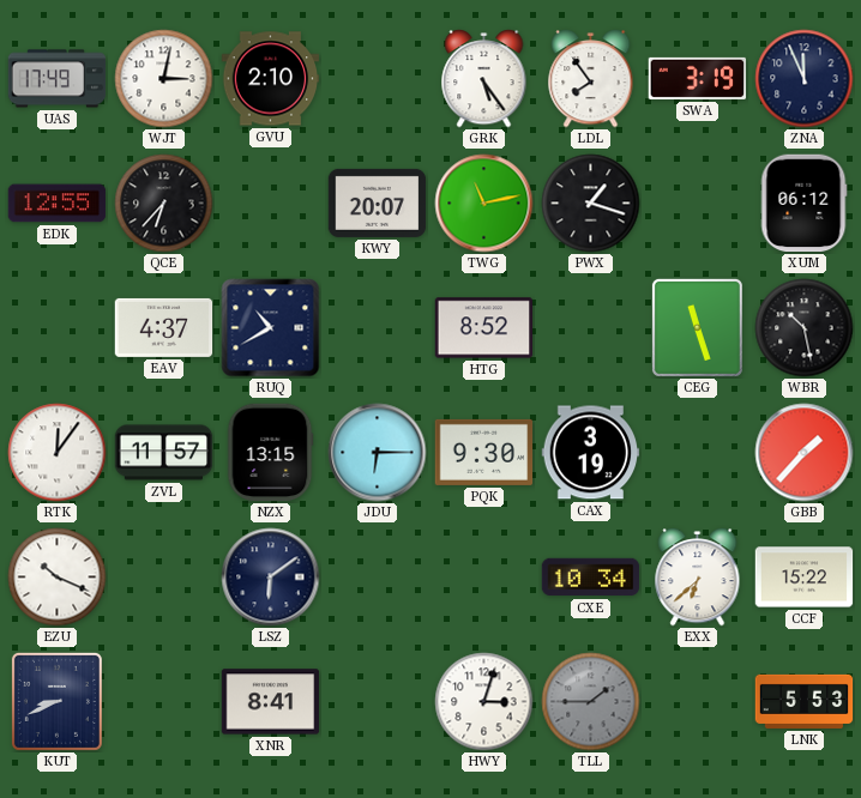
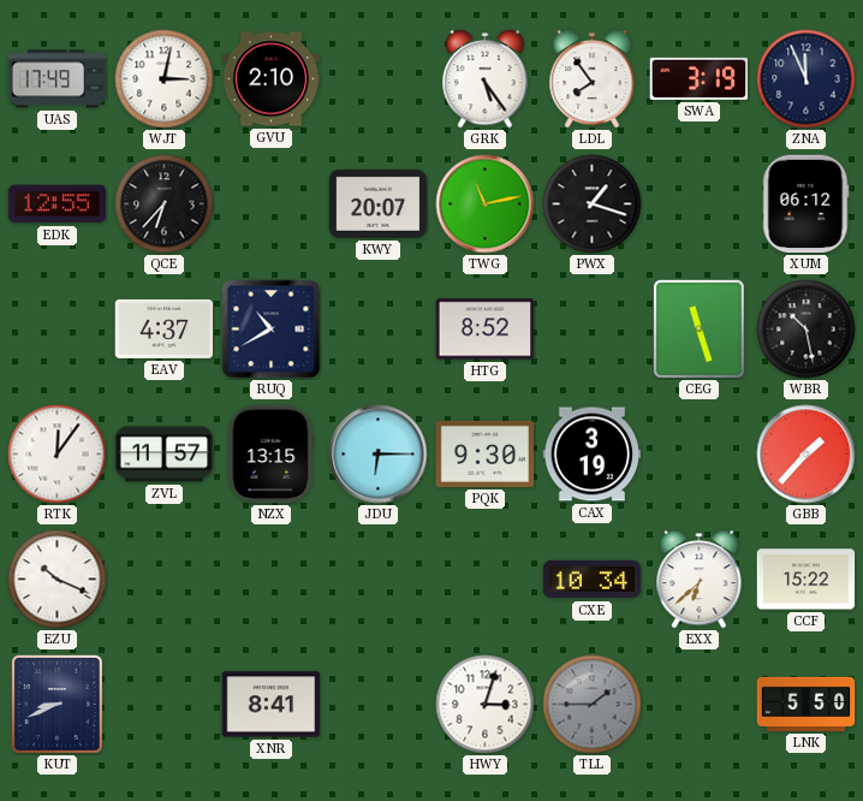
LSZ: 6:09 -> none
LNK: 5:53 -> 5:50
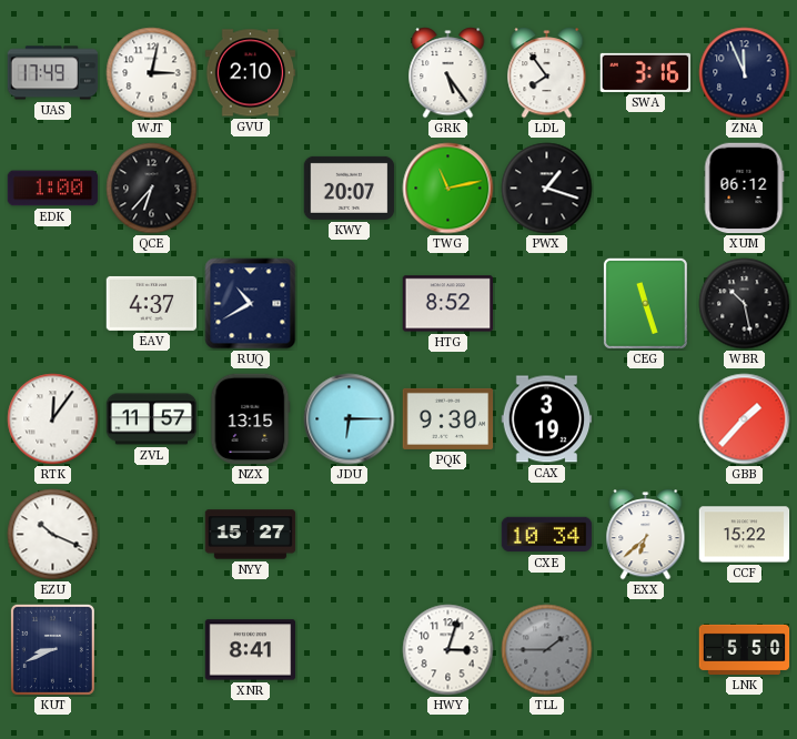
SWA: 3:19 -> 3:16
EDK: 12:55 -> 1:00
NYY: none -> 15:27
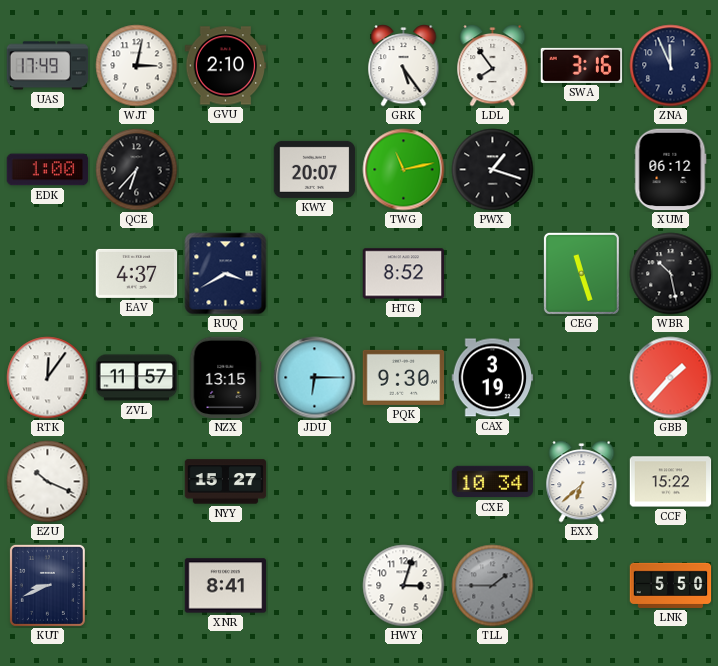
RUQ: 10:40 -> 3:40
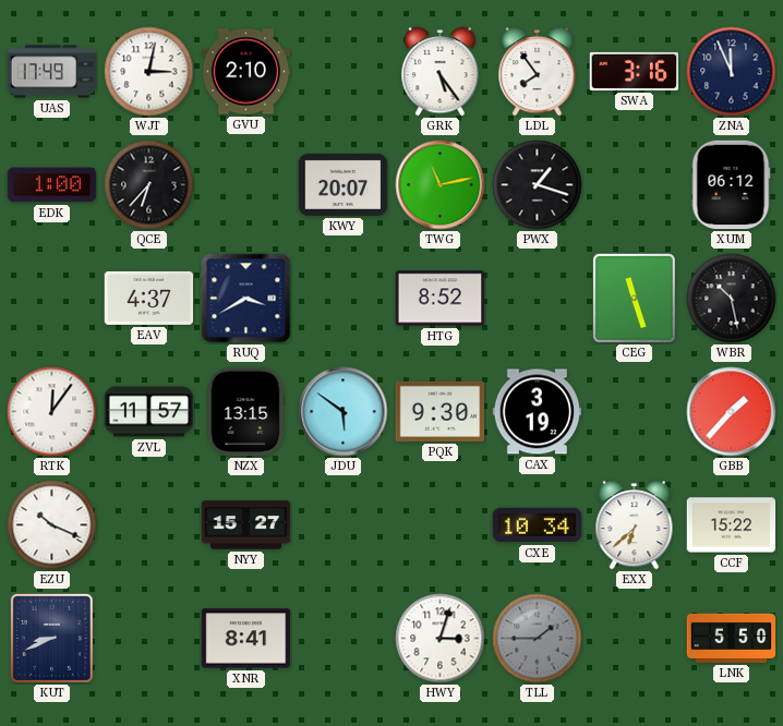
JDU: 6:15 -> 5:51
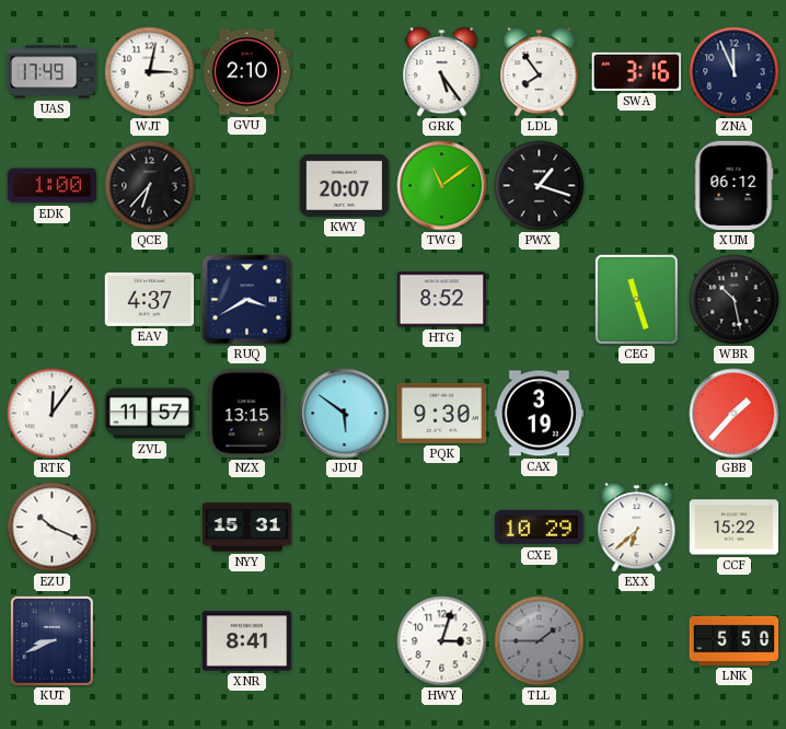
TWG: 11:13 -> 11:09
NYY: 15:27 -> 15:31
CXE: 10:34 -> 10:29
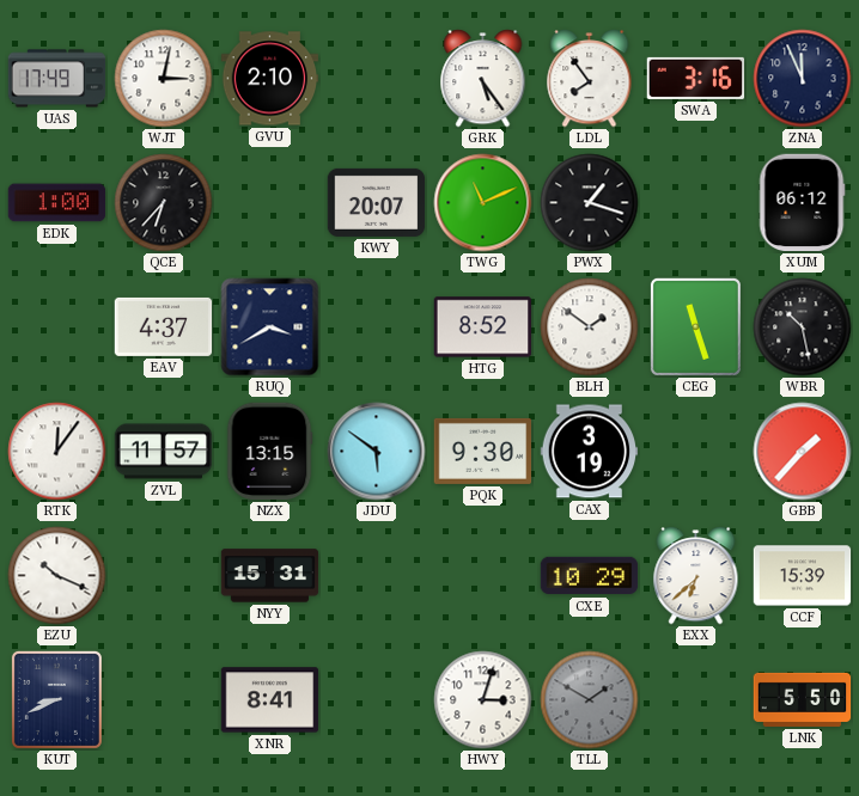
TWG: 11:09 -> 11:11
BLH: none -> 1:51
CCF: 15:22 -> 15:39
TLL: 1:45 -> 1:50
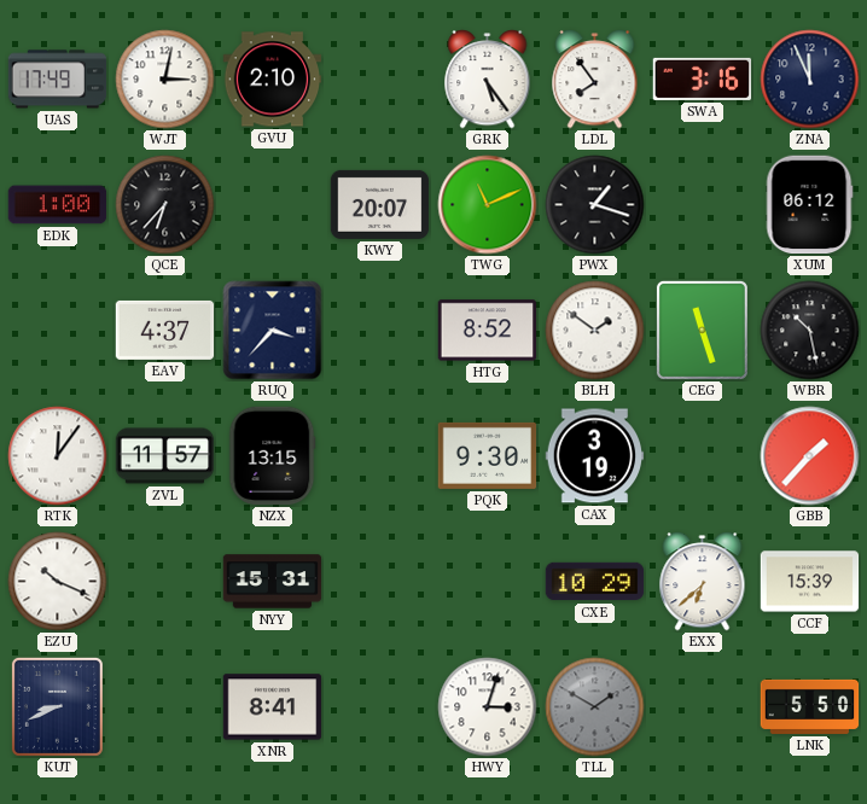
RUQ: 3:40 -> 3:37
JDU: 5:51 -> none
